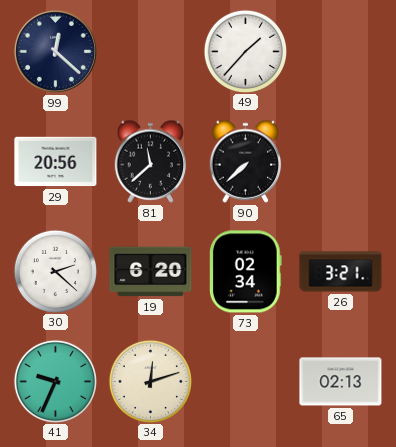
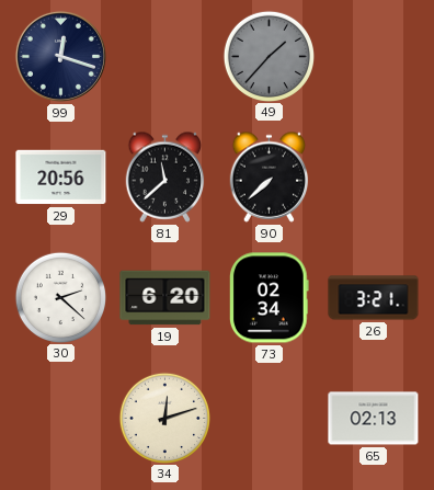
99: 12:22 -> 12:18
49 dial: white -> grey
41: 9:34 -> none
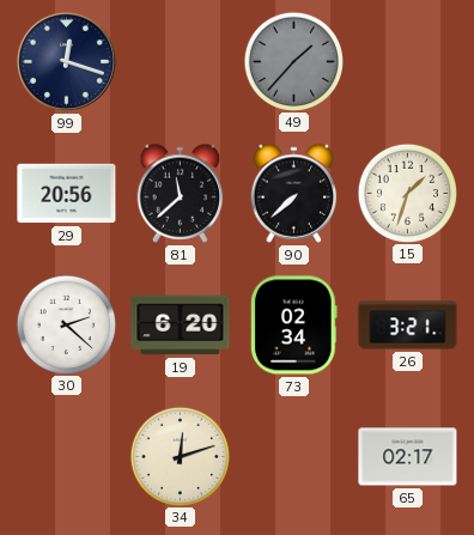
15: none -> 1:33
65: 02:13 -> 02:17
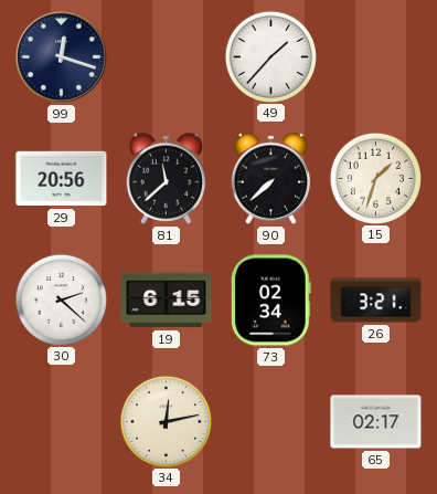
49 dial: grey -> white
19: 6:20 -> 6:15
34: 12:12 -> 12:13
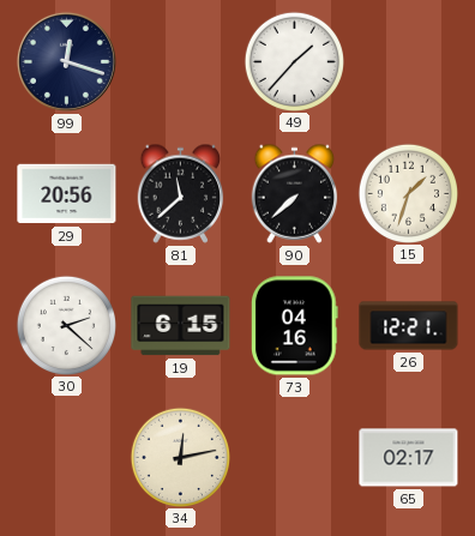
73: 02:34 -> 04:16
26: 3:21 -> 12:21
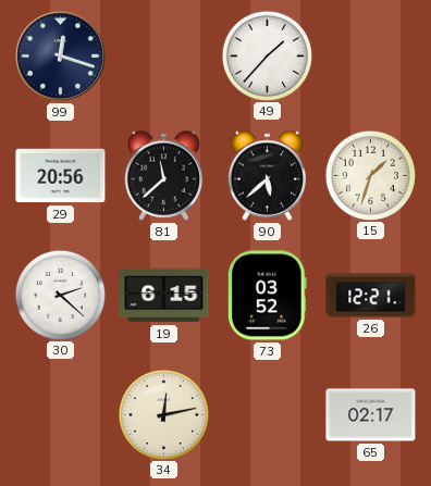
90: 7:38 -> 5:38
73: 04:16 -> 03:52
